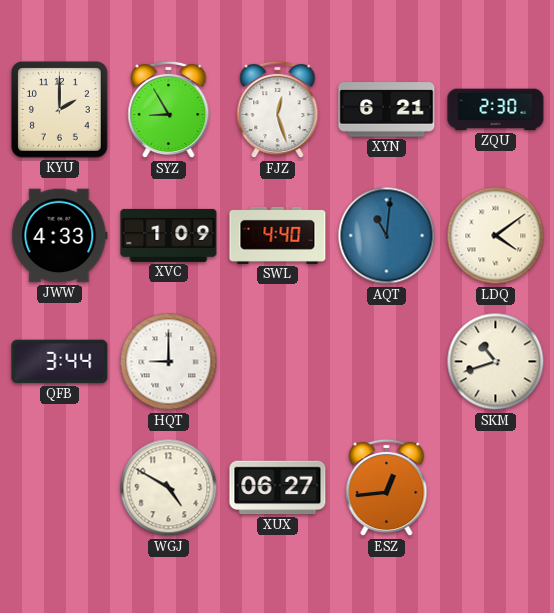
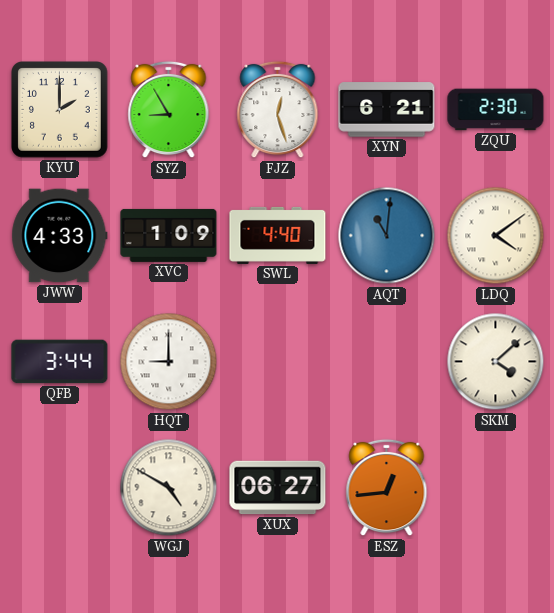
SKM: 10:42 -> 4:08
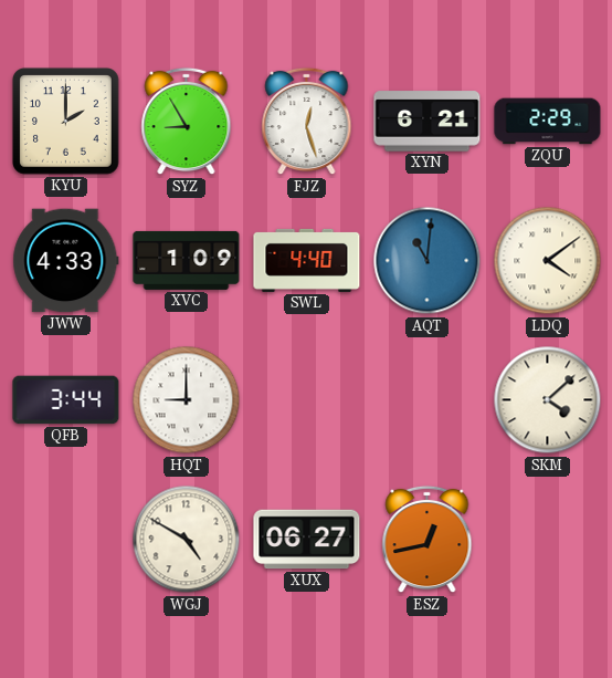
ZQU: 2:30 -> 2:29
ESZ: 12:44 -> 12:43
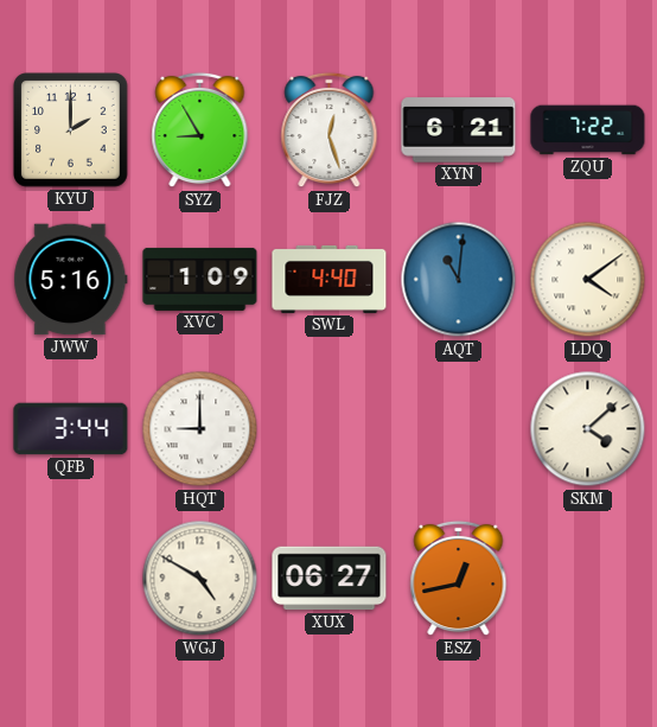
ZQU: 2:29 -> 7:22
JWW: 4:33 -> 5:16
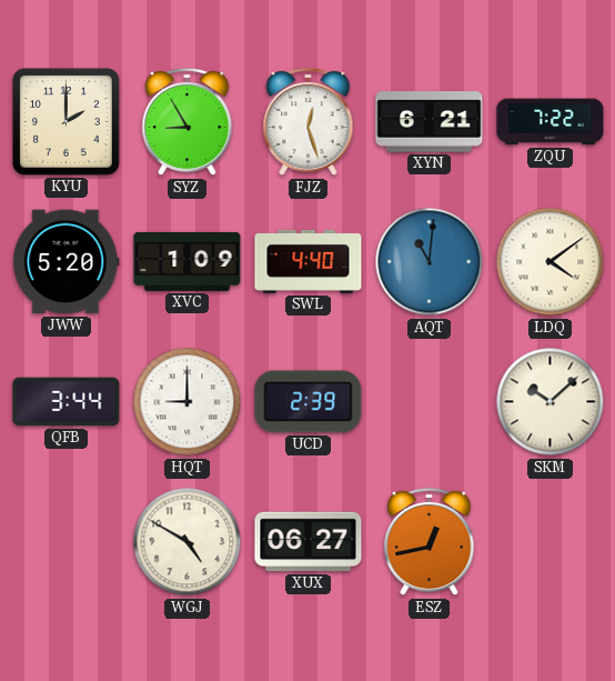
JWW: 5:16 -> 5:20
UCD: none -> 2:39
SKM: 4:08 -> 10:08
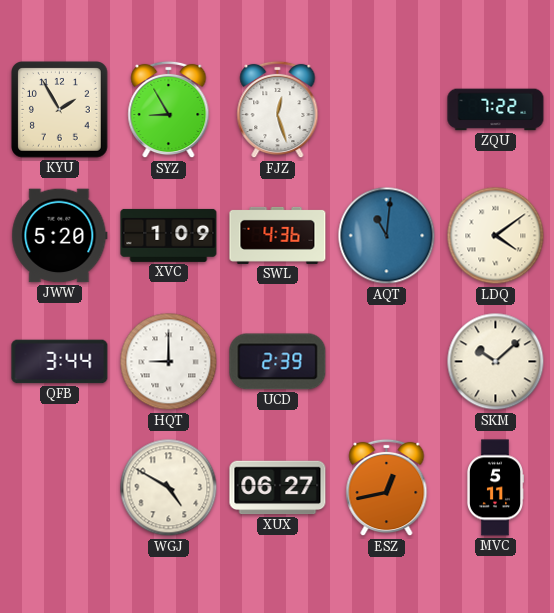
KYU: 2:00 -> 1:55
XYN: 6:21 -> none
SWL: 4:40 -> 4:36
MVC: none -> 5:11
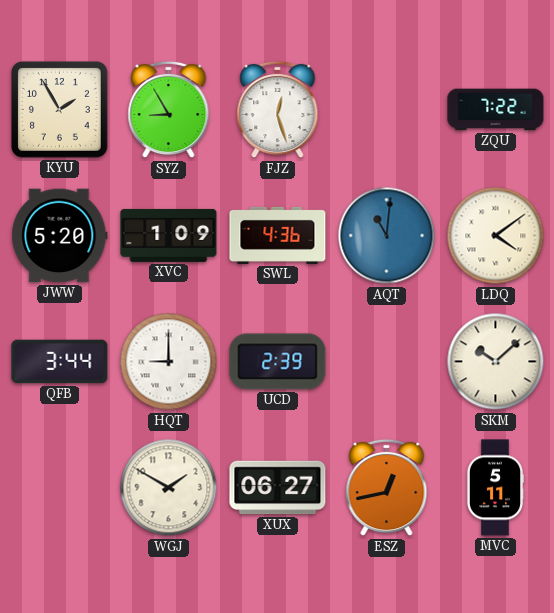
WGJ: 4:50 -> 1:50
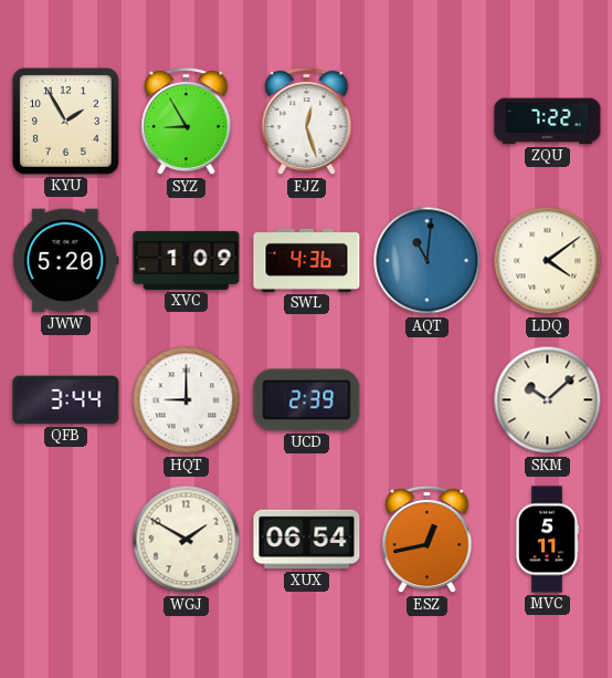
XUX: 06:27 -> 06:54
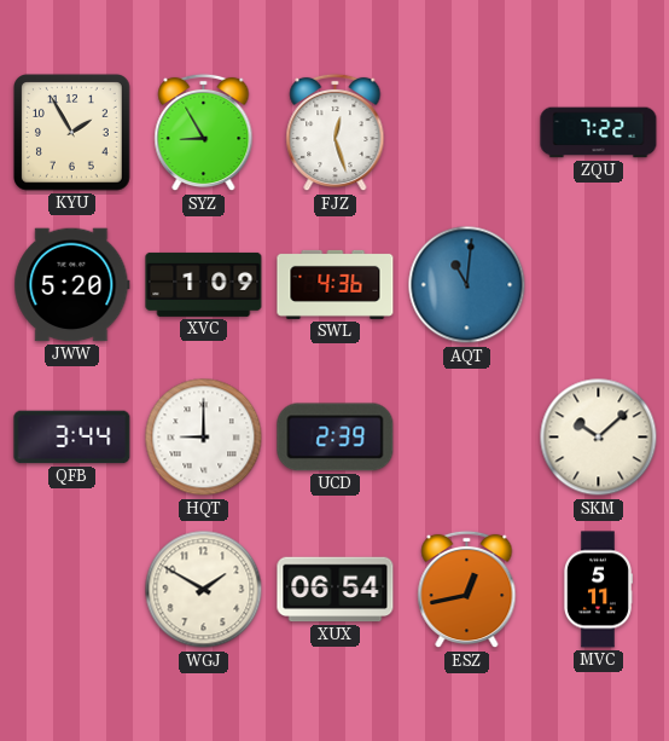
LDQ: 4:09 -> none
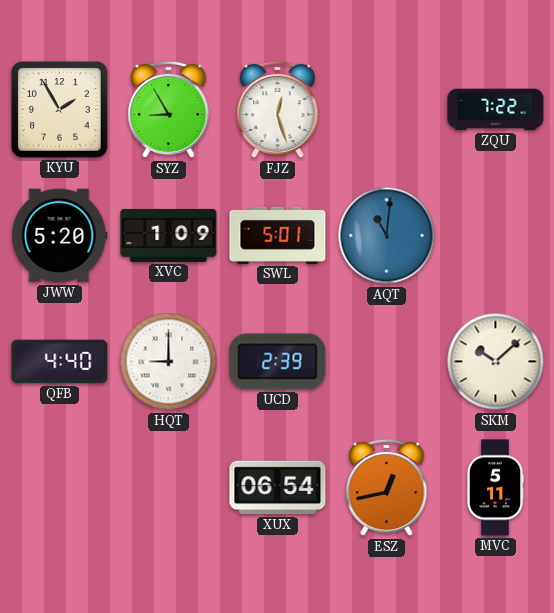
SWL: 4:36 -> 5:01
QFB: 3:44 -> 4:40
WGJ: 1:50 -> none
